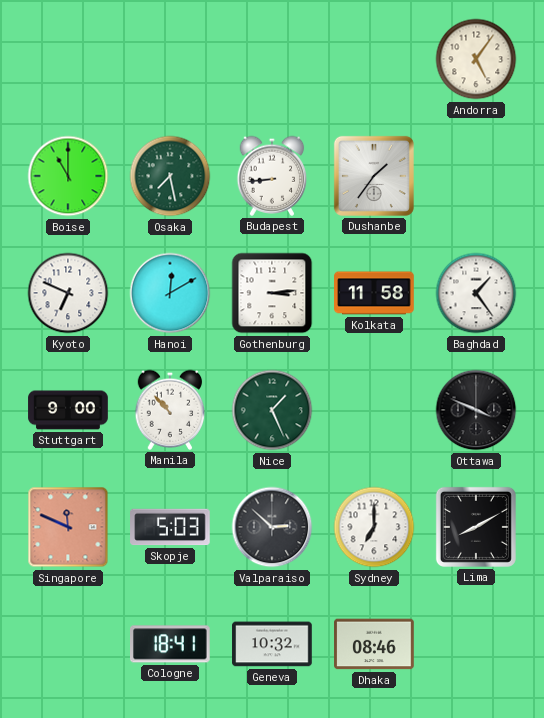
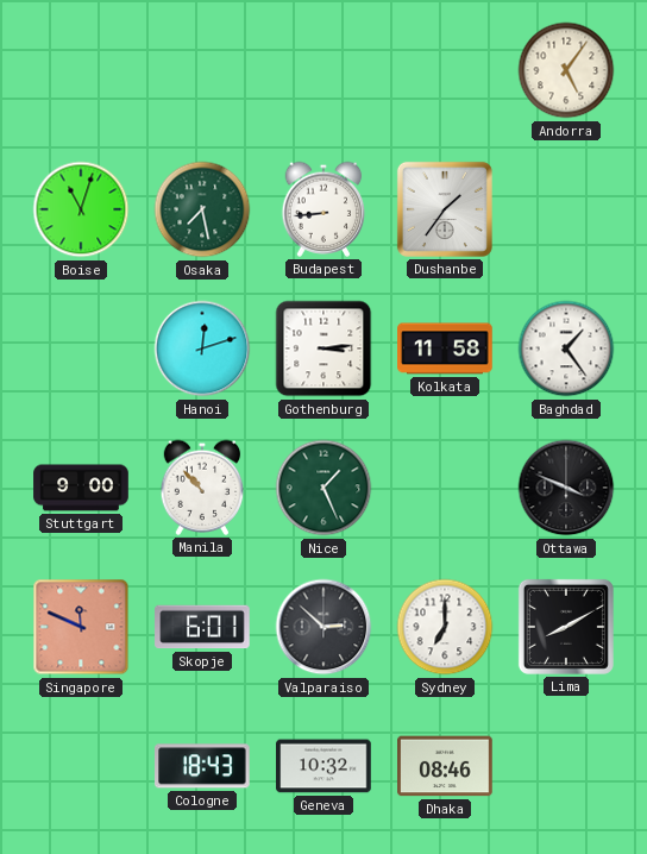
Boise: 11:00 -> 11:03
Kyoto: 6:49 -> none
Hanoi: 12:10 -> 12:12
Skopje: 5:03 -> 6:01
Cologne: 18:41 -> 18:43
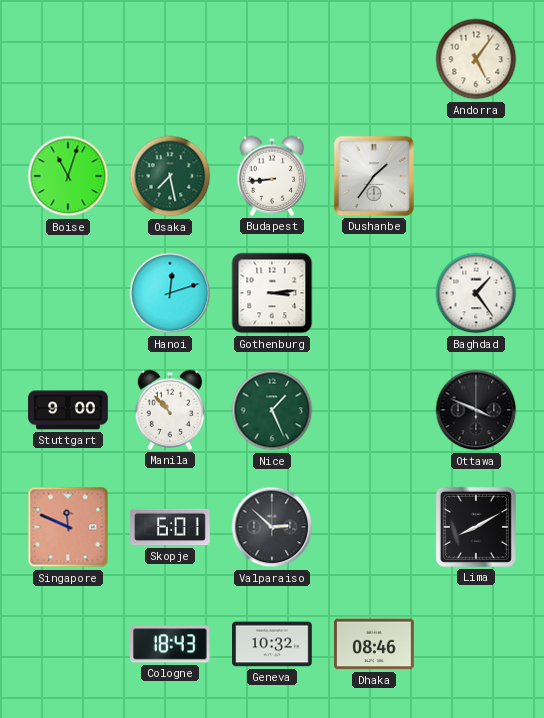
Kolkata: 11:58 -> none
Sydney: 7:00 -> none
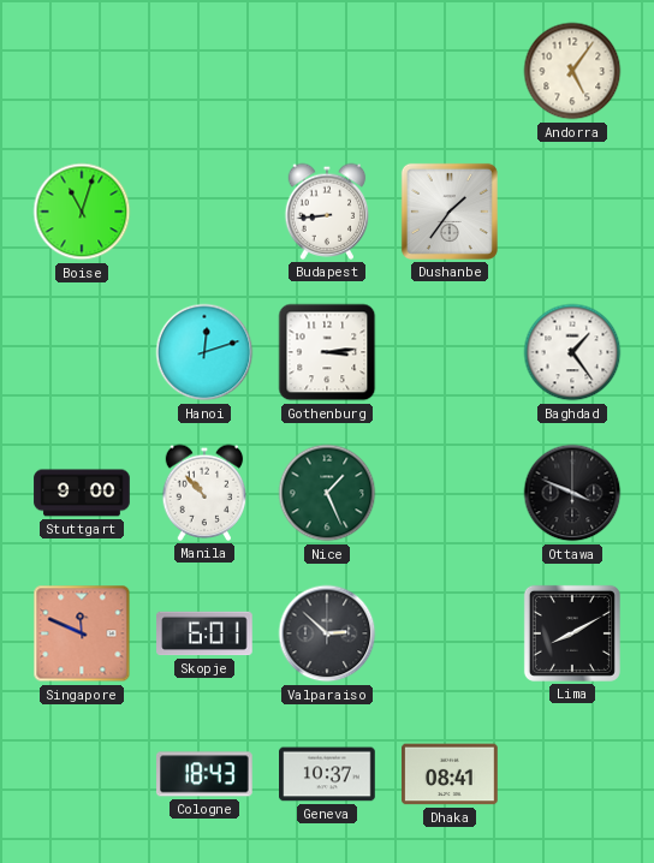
Osaka: 7:28 -> none
Geneva: 10:32 -> 10:37
Dhaka: 08:46 -> 08:41
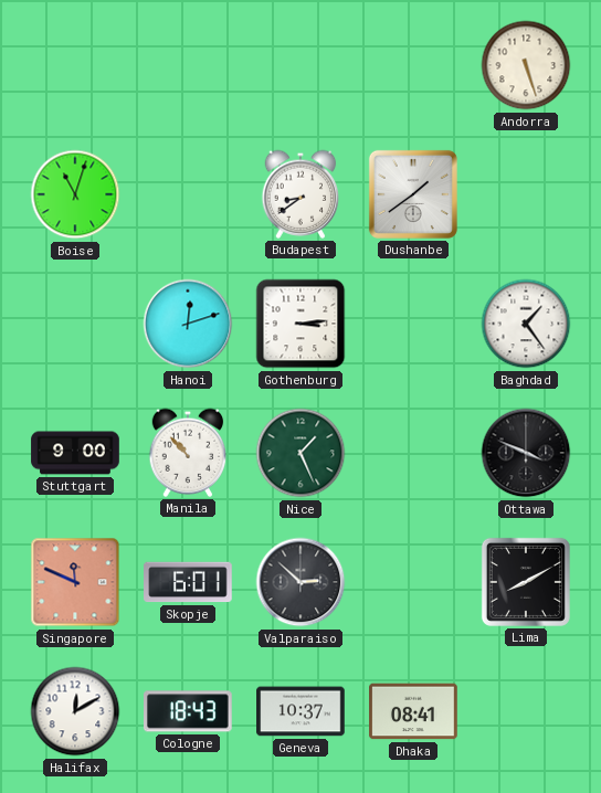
Andorra: 5:06 -> 5:27
Budapest: 8:44 -> 8:39
Dushanbe: 1:36 -> 1:39
Halifax: none -> 12:10
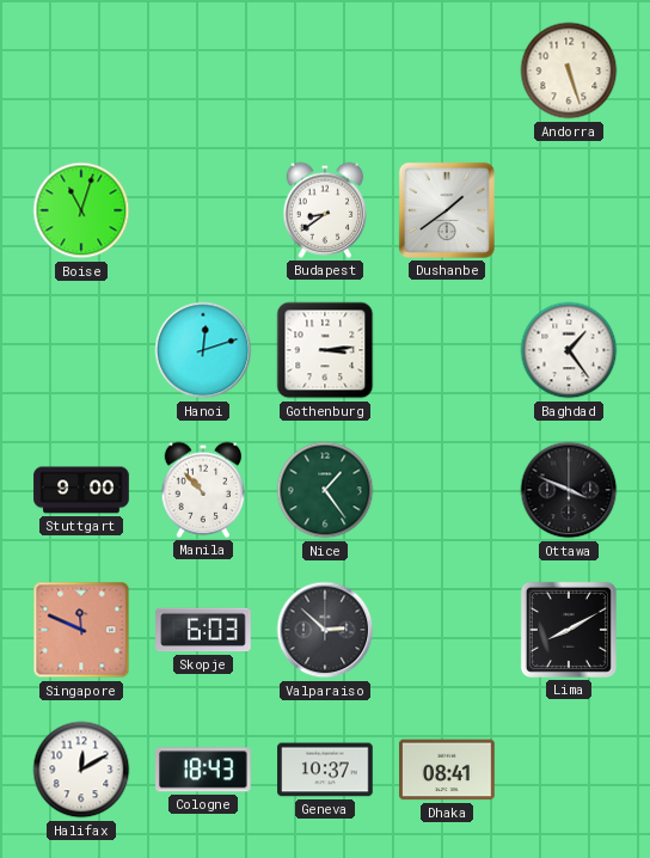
Nice: 1:26 -> 1:24
Skopje: 6:01 -> 6:03
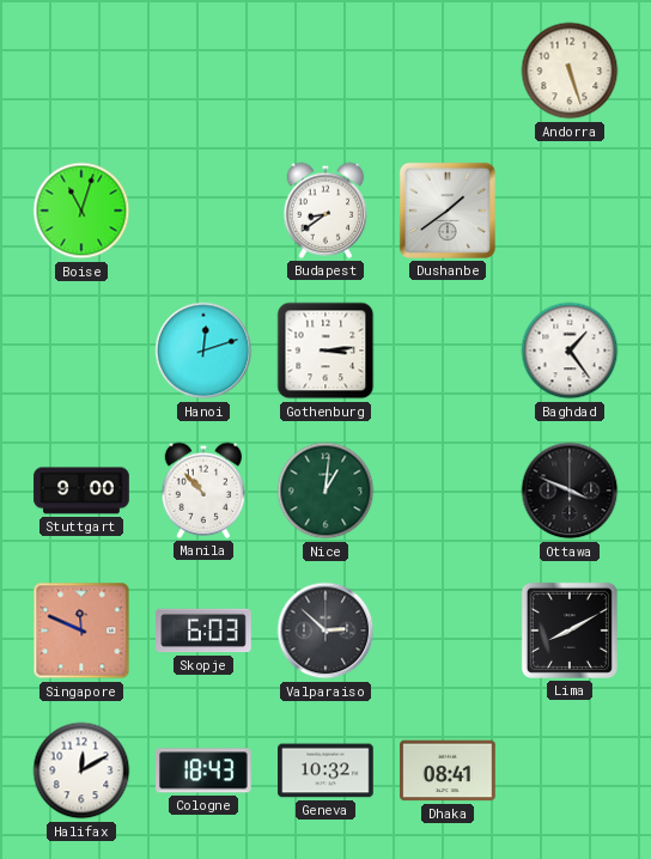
Nice: 1:24 -> 1:01
Geneva: 10:37 -> 10:32
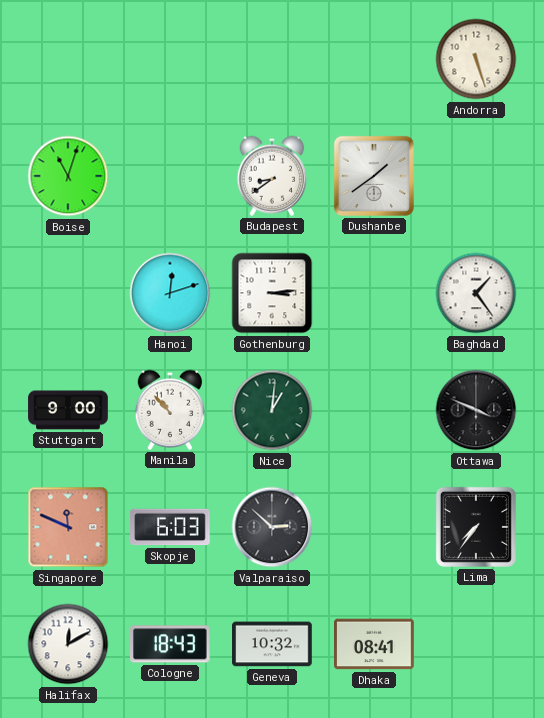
Lima: 8:10 -> 7:36
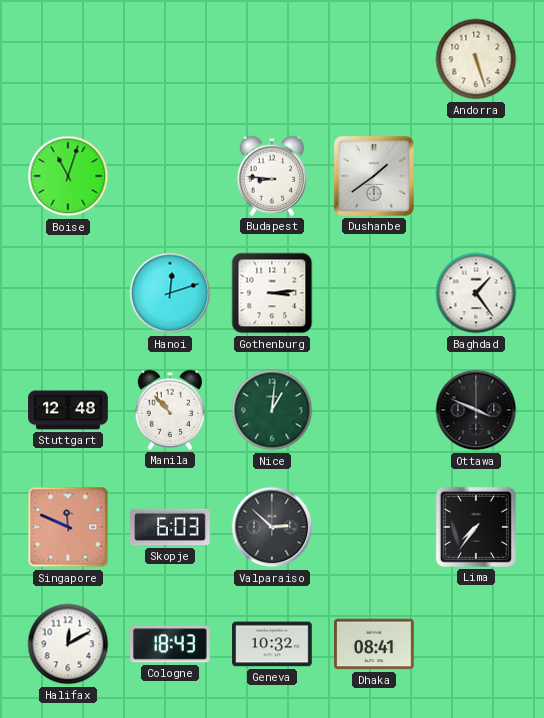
Budapest: 8:39 -> 8:46
Stuttgart: 9:00 -> 12:48
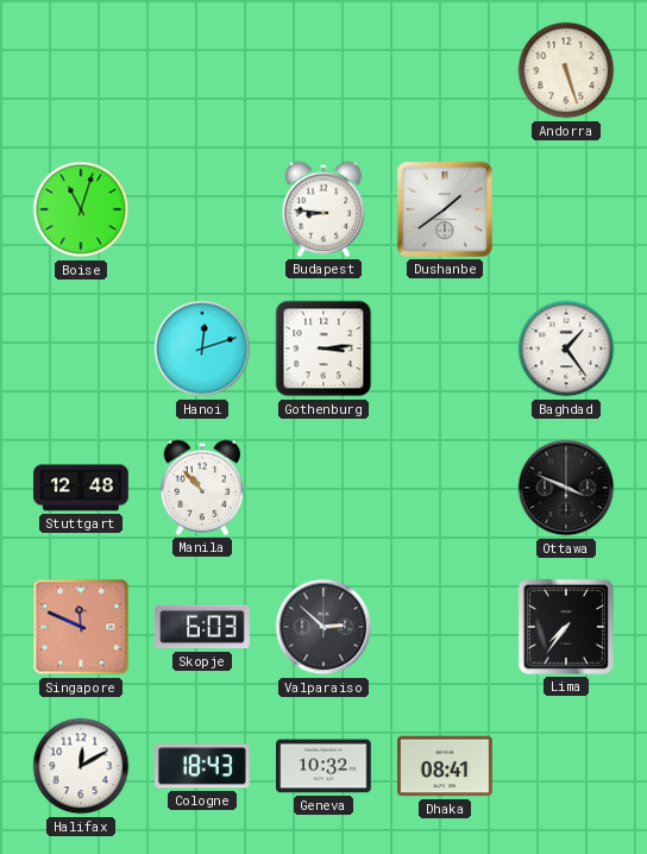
Nice: 1:01 -> none
